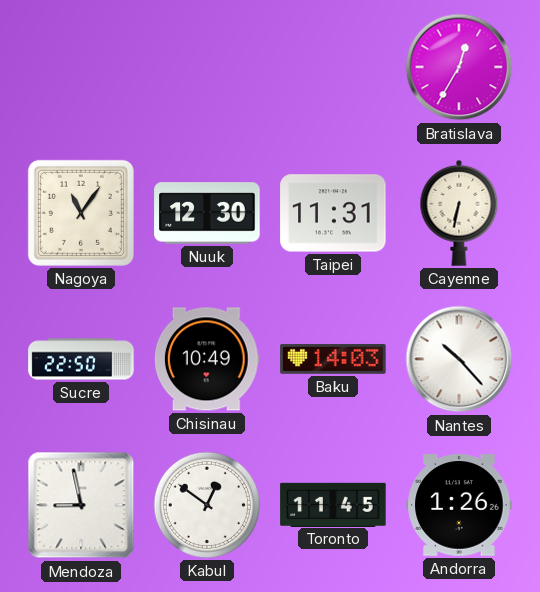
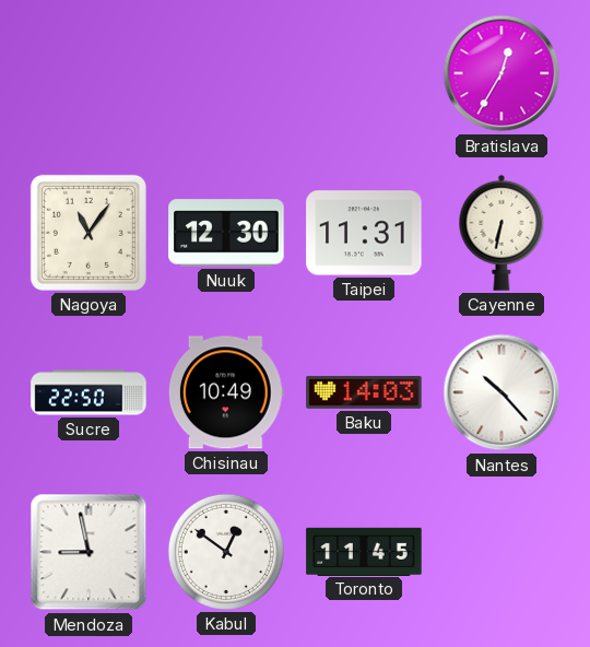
Andorra: 1:26 -> none
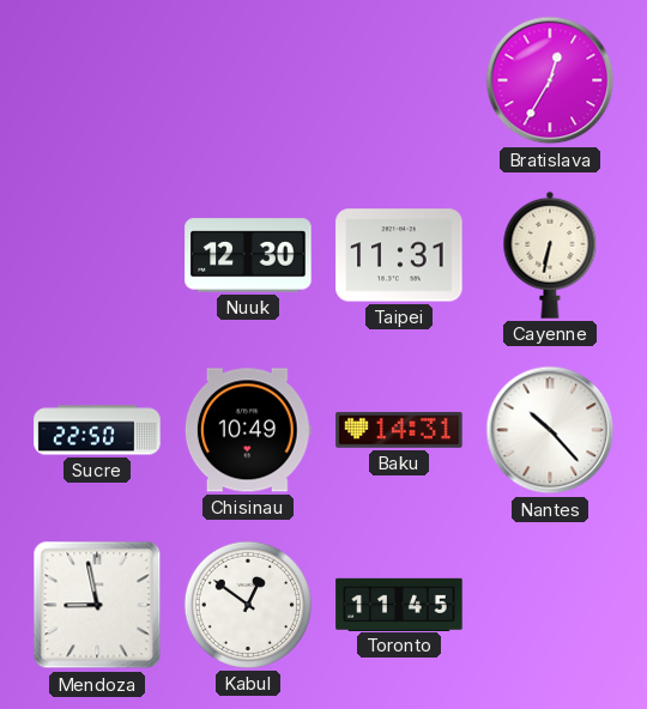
Nagoya: 11:06 -> none
Baku: 14:03 -> 14:31
